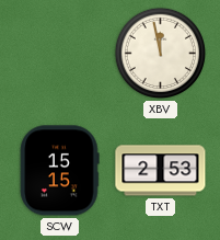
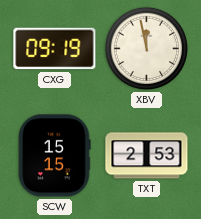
CXG: none -> 09:19
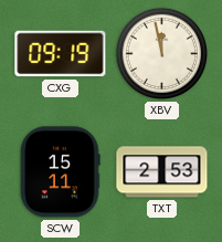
SCW: 15:15 -> 15:11
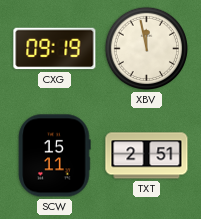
TXT: 2:53 -> 2:51
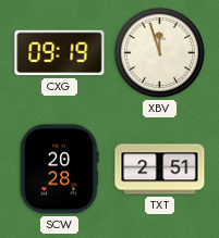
XBV: 11:58 -> 11:57
SCW: 15:11 -> 20:28
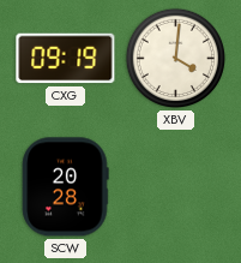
XBV: 11:57 -> 4:01
TXT: 2:51 -> none
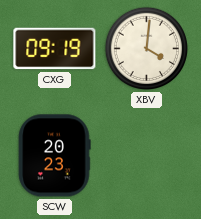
SCW: 20:28 -> 20:23
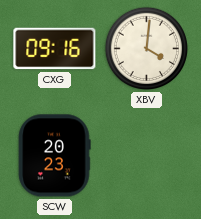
CXG: 09:19 -> 09:16
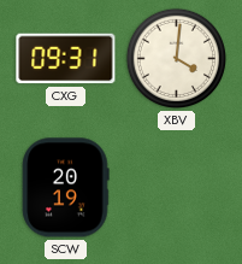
CXG: 09:16 -> 09:31
SCW: 20:23 -> 20:19
